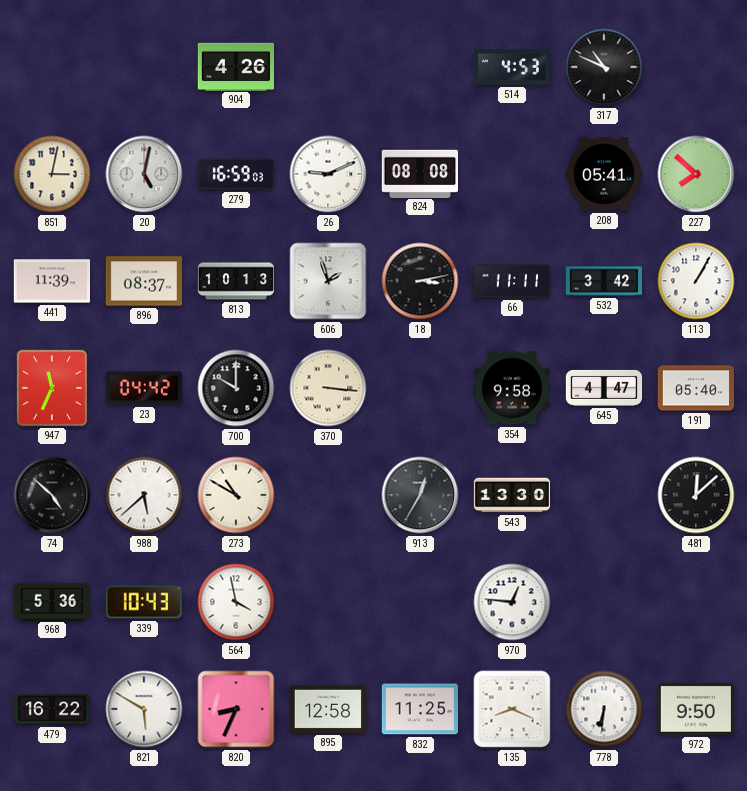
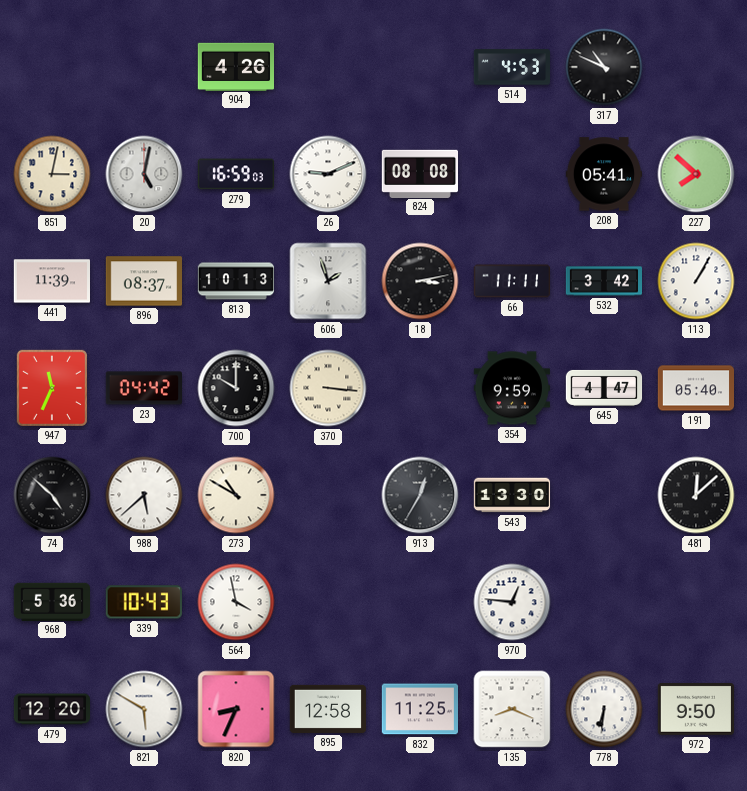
354: 9:58 -> 9:59
479: 16:22 -> 12:20
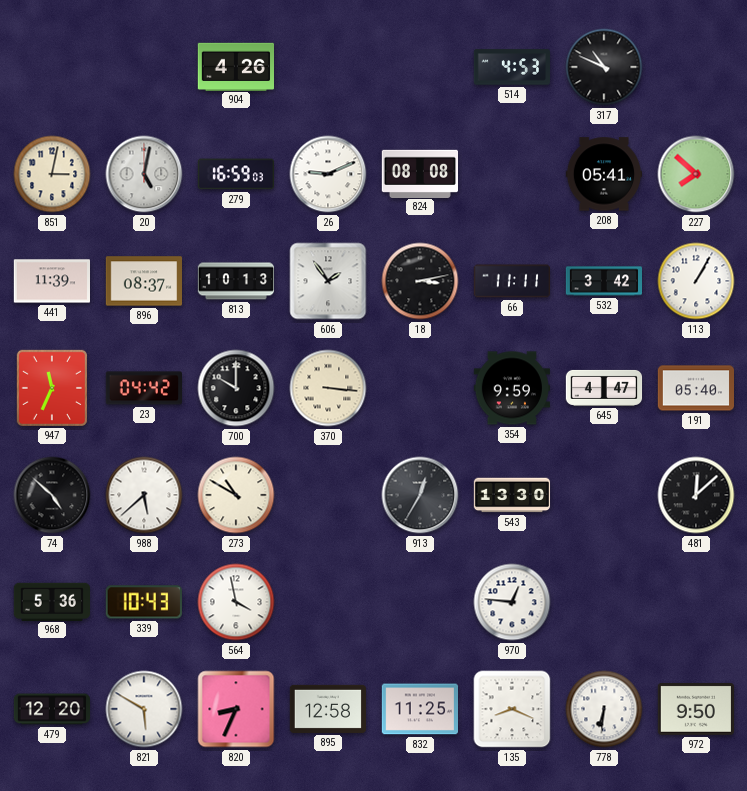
606: 1:57 -> 1:54
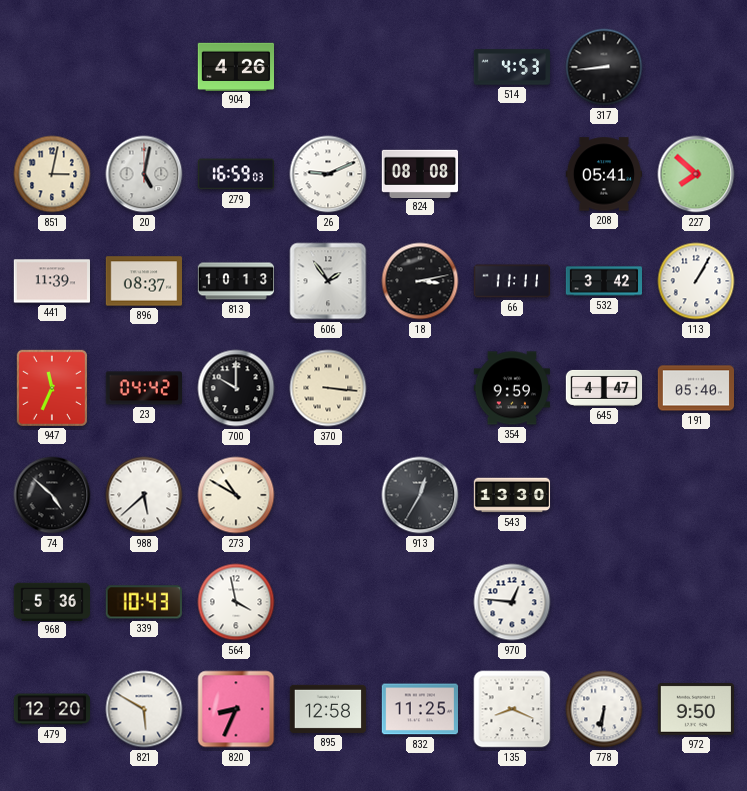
317: 10:49 -> 8:44
481: 12:08 -> none
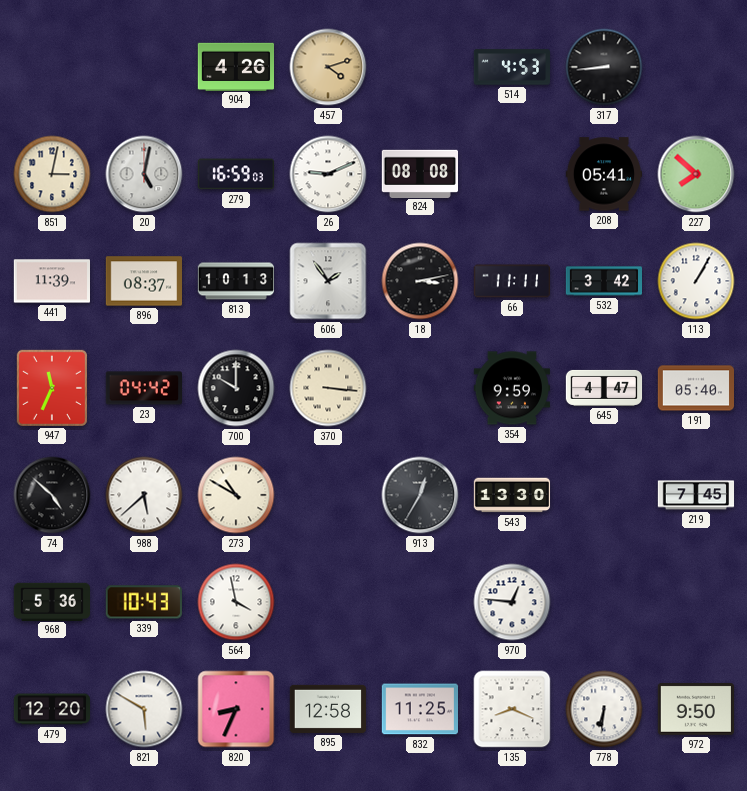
457: none -> 4:12
219: none -> 7:45
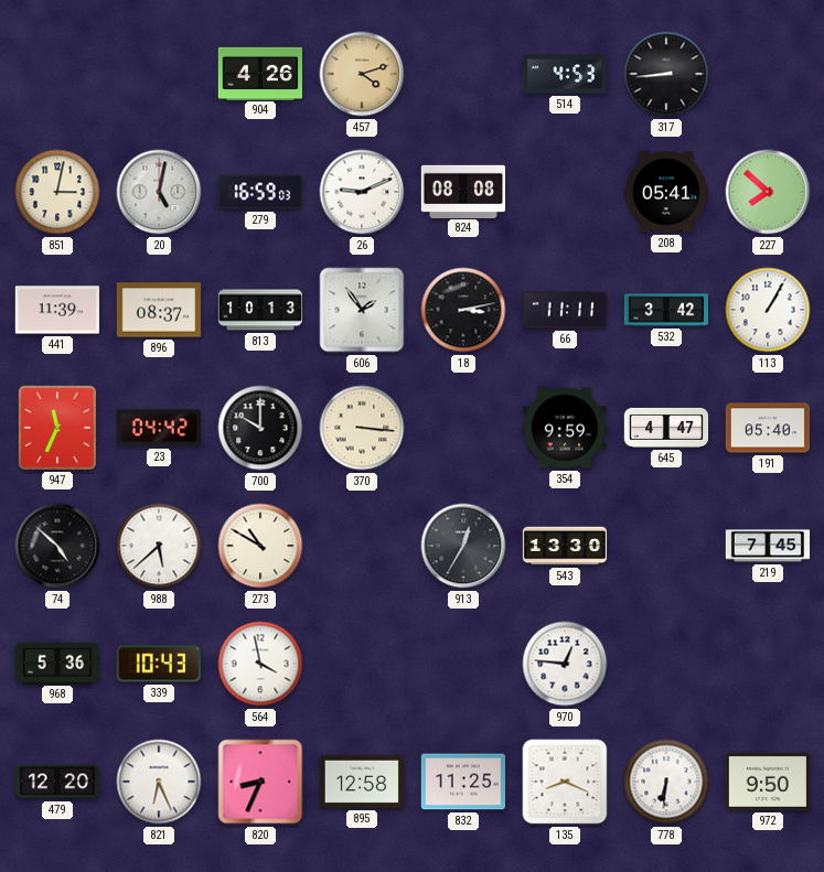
821: 5:50 -> 6:26
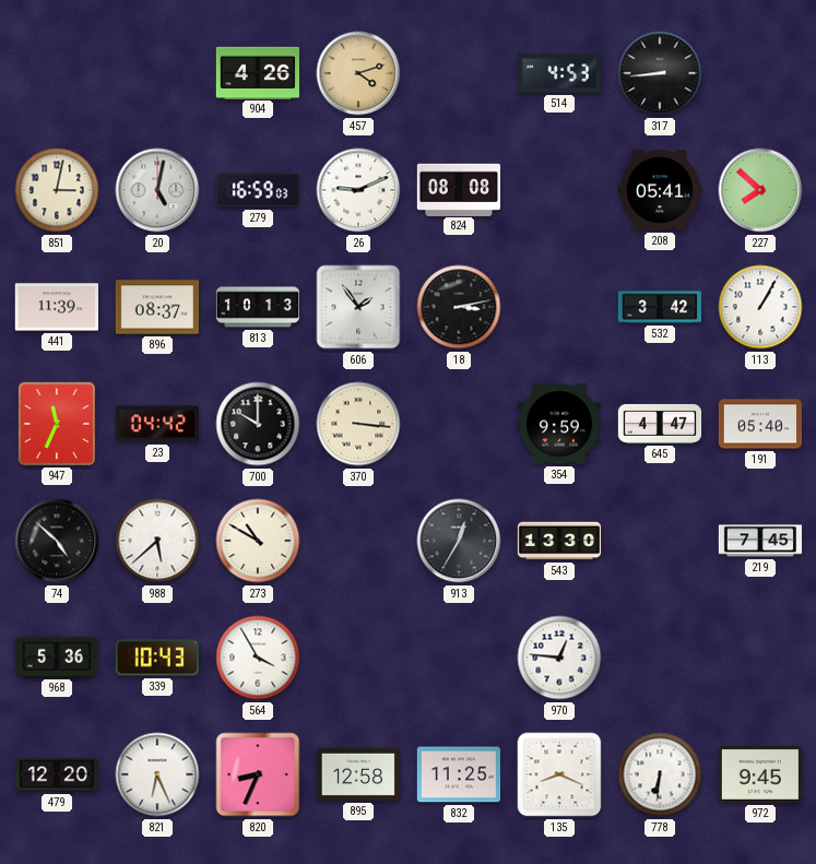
66: 11:11 -> none
564: 3:58 -> 3:55
972: 9:50 -> 9:45
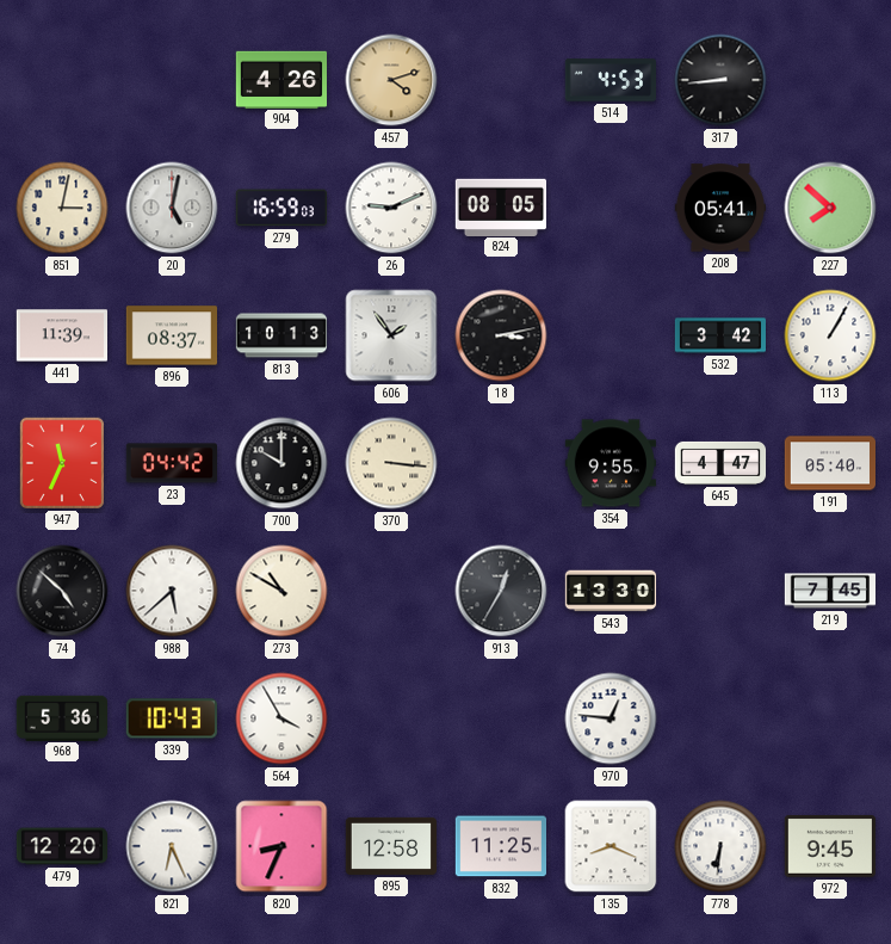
824: 08:08 -> 08:05
354: 9:59 -> 9:55
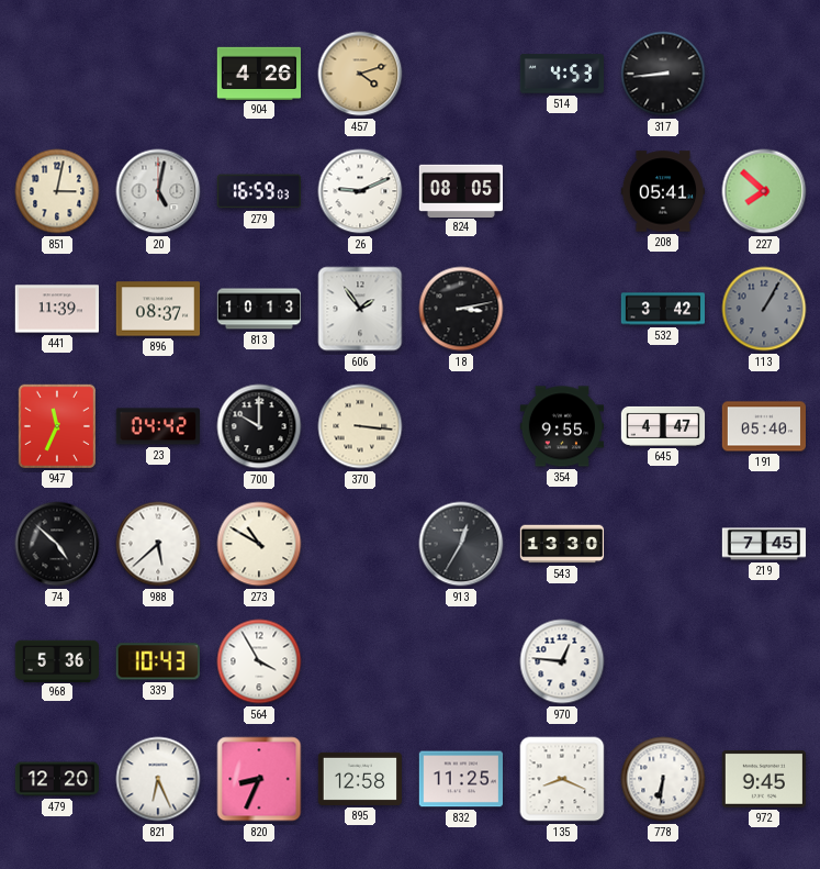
113 dial: white -> grey
